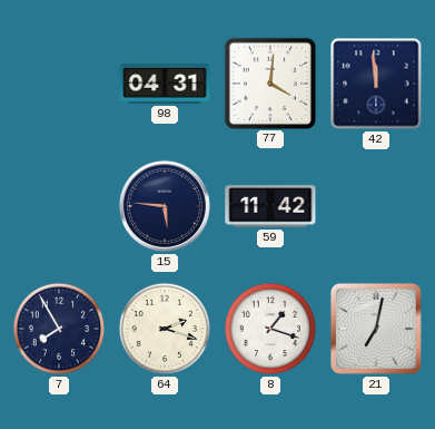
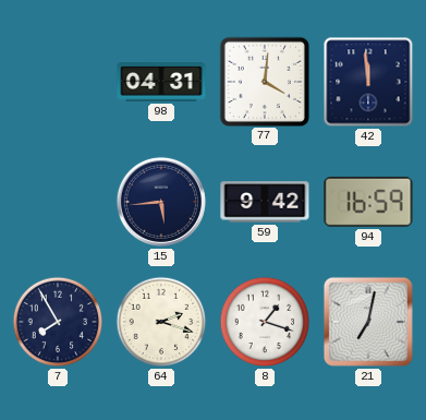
15: 5:46 -> 5:44
59: 11:42 -> 9:42
94: none -> 16:59
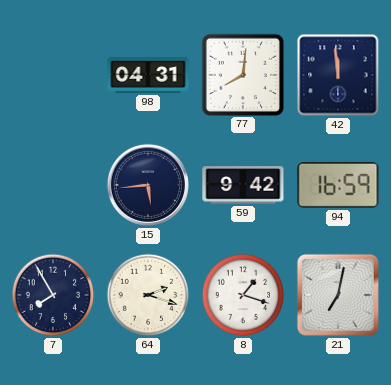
77: 4:01 -> 8:01
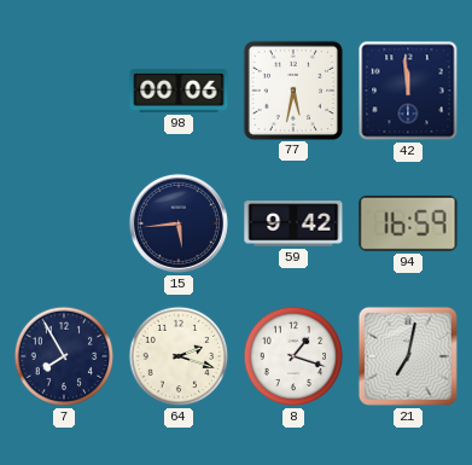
98: 04:31 -> 00:06
77: 8:01 -> 5:32
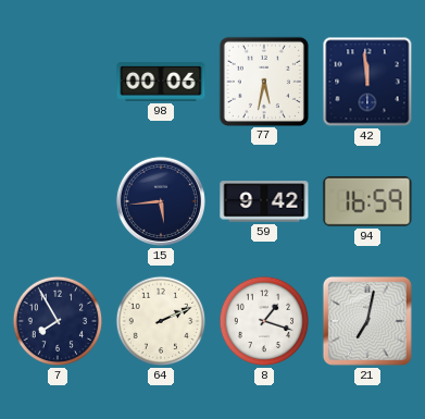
64: 2:18 -> 2:11
